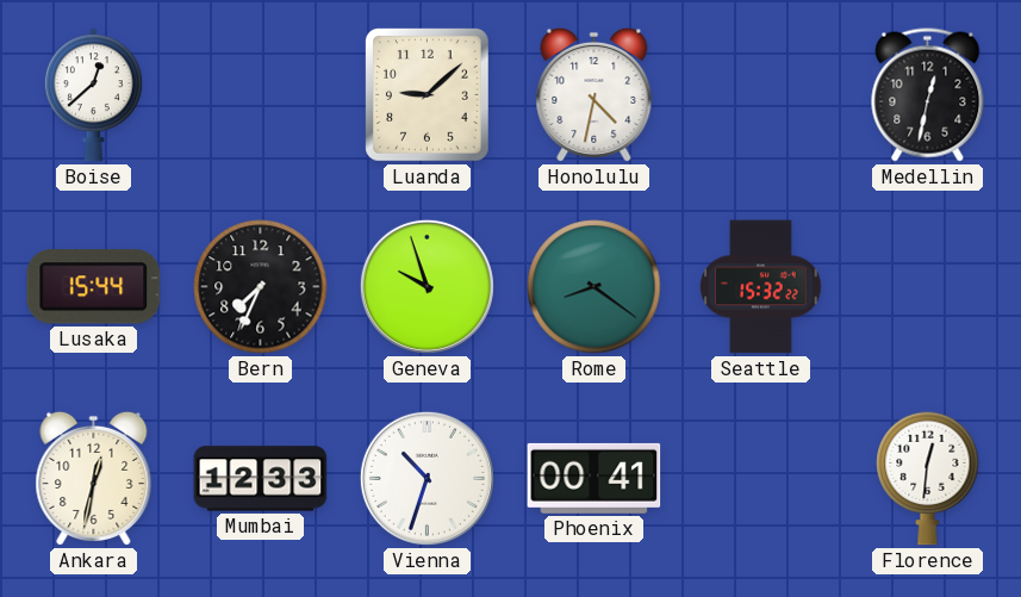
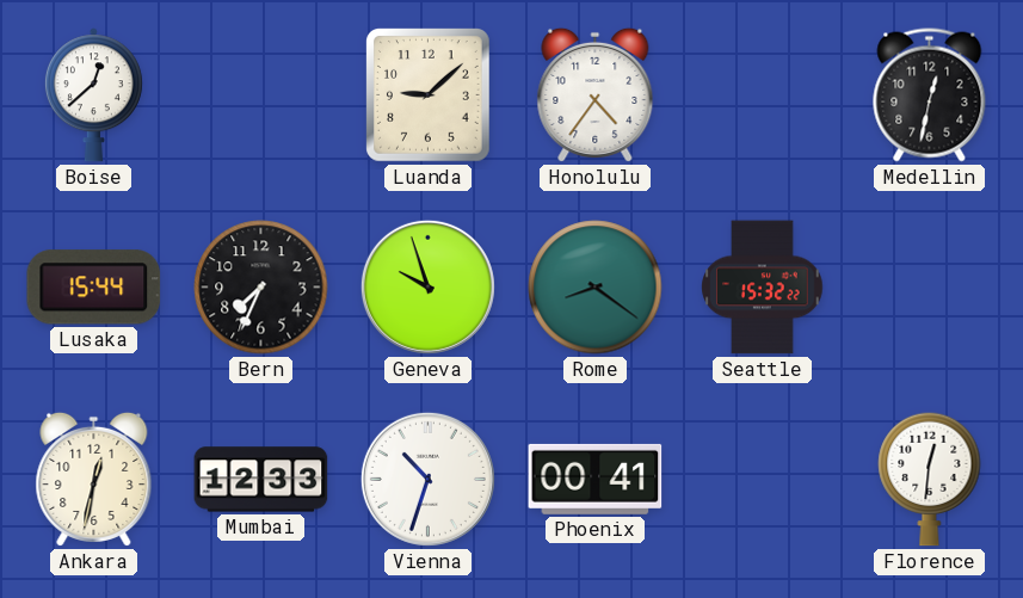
Honolulu: 4:32 -> 4:36
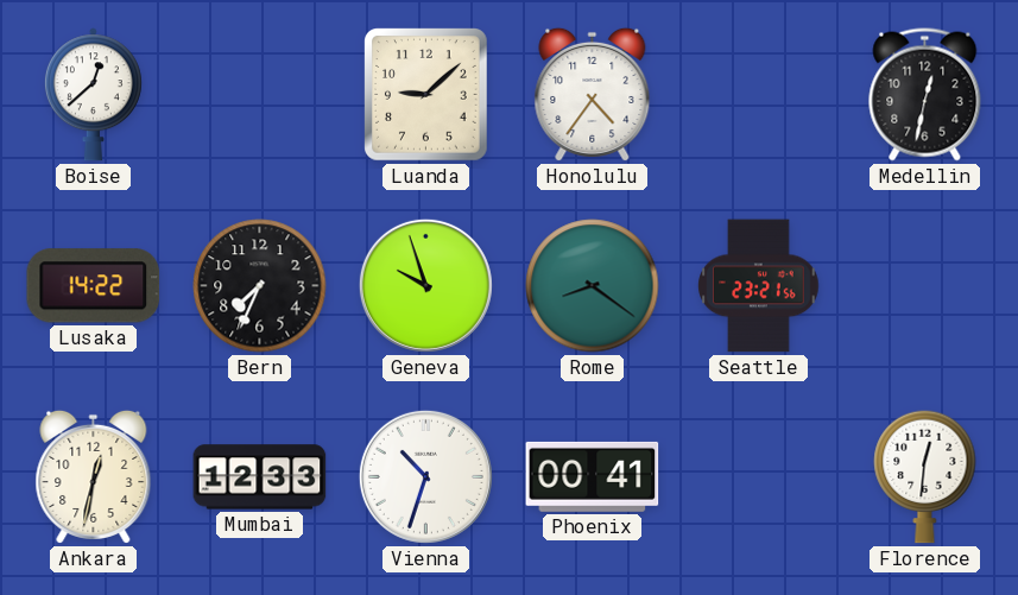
Lusaka: 15:44 -> 14:22
Seattle: 15:32 -> 23:21
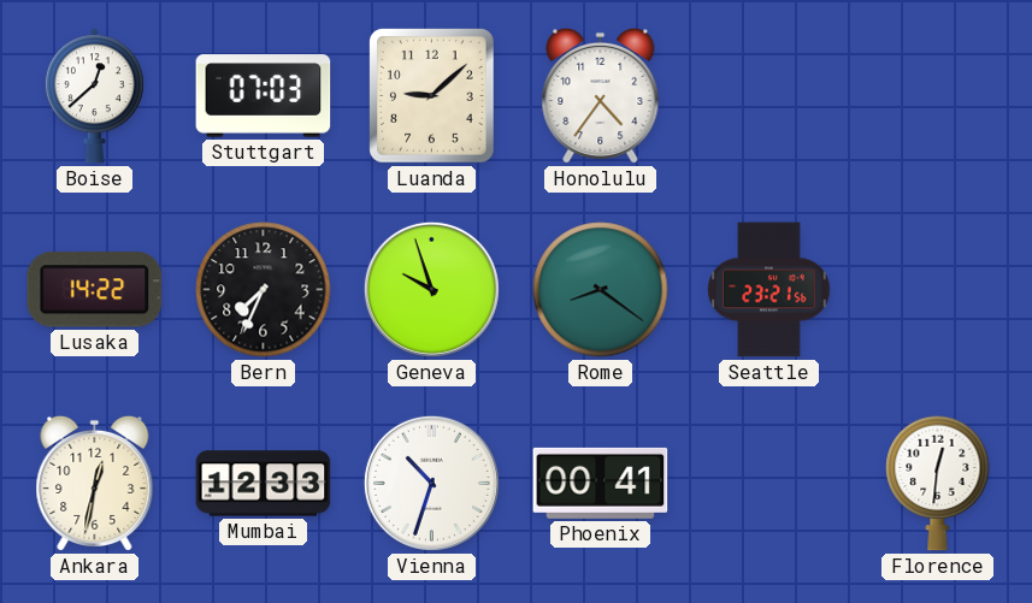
Stuttgart: none -> 07:03
Medellin: 12:32 -> none
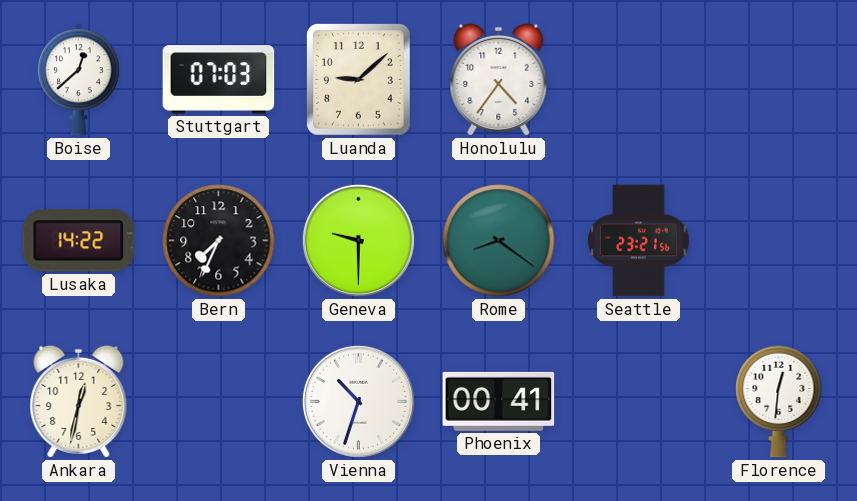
Geneva: 9:57 -> 9:30
Mumbai: 12:33 -> none
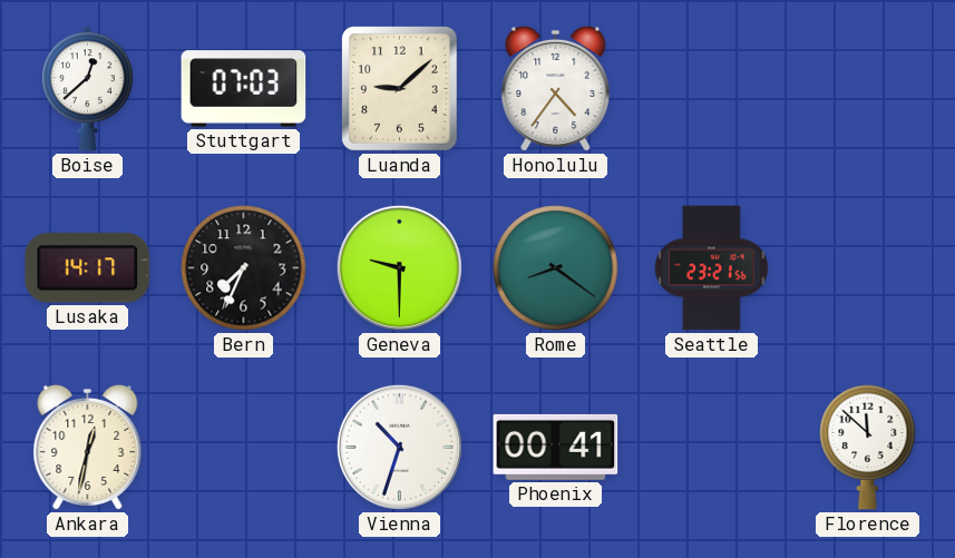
Lusaka: 14:22 -> 14:17
Florence: 12:31 -> 11:52
